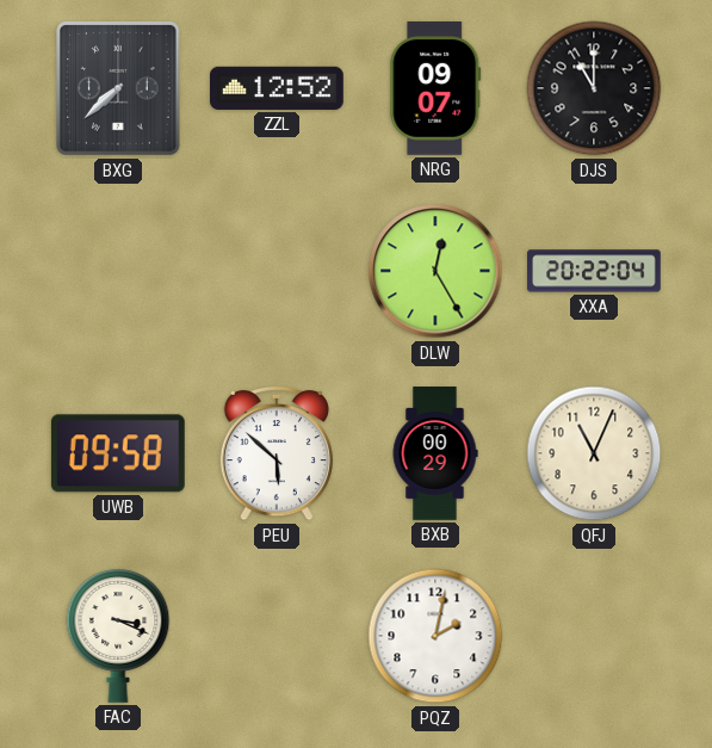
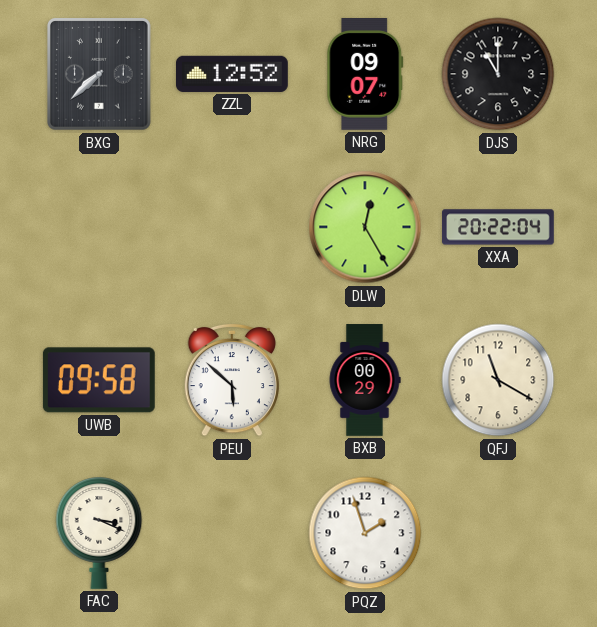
QFJ: 11:04 -> 11:20
PQZ: 2:02 -> 1:57
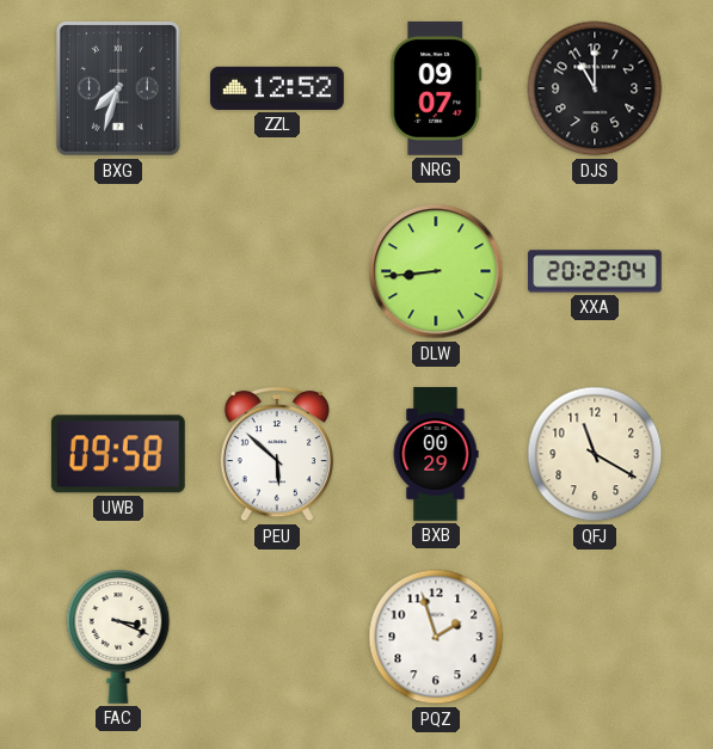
BXG: 7:38 -> 7:33
DLW: 12:25 -> 8:44
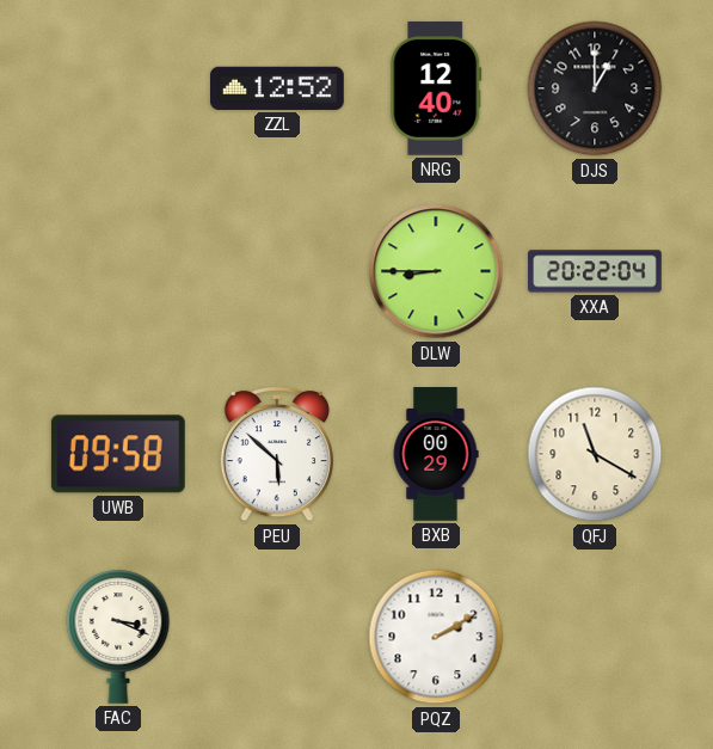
BXG: 7:33 -> none
NRG: 09:07 -> 12:40
DJS: 11:00 -> 1:00
DLW: 8:44 -> 8:45
PQZ: 1:57 -> 2:10
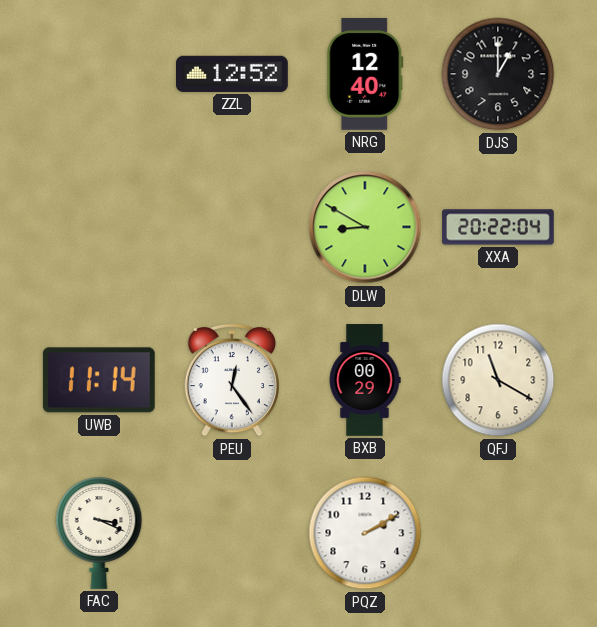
DLW: 8:45 -> 8:50
UWB: 09:58 -> 11:14
PEU: 5:52 -> 12:24
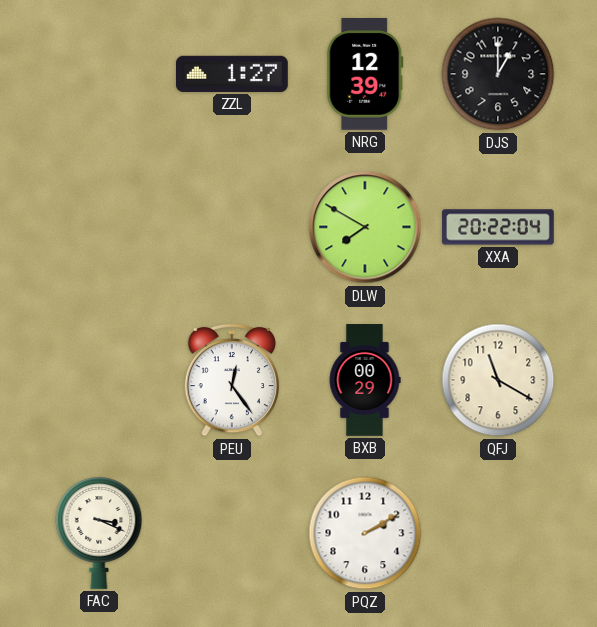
ZZL: 12:52 -> 1:27
NRG: 12:40 -> 12:39
DLW: 8:50 -> 7:50
UWB: 11:14 -> none
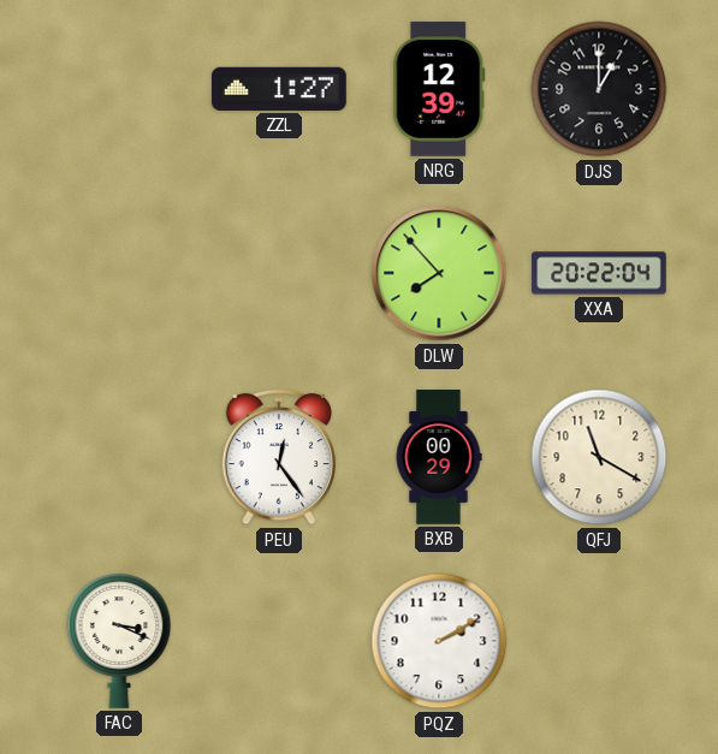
DLW: 7:50 -> 7:53
